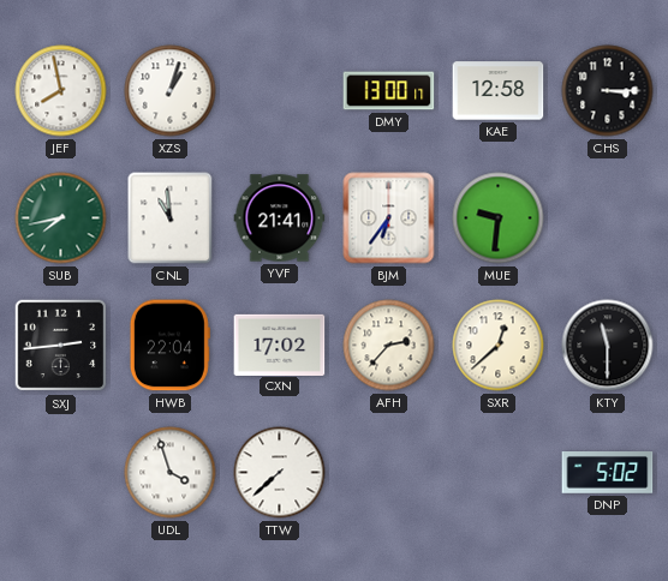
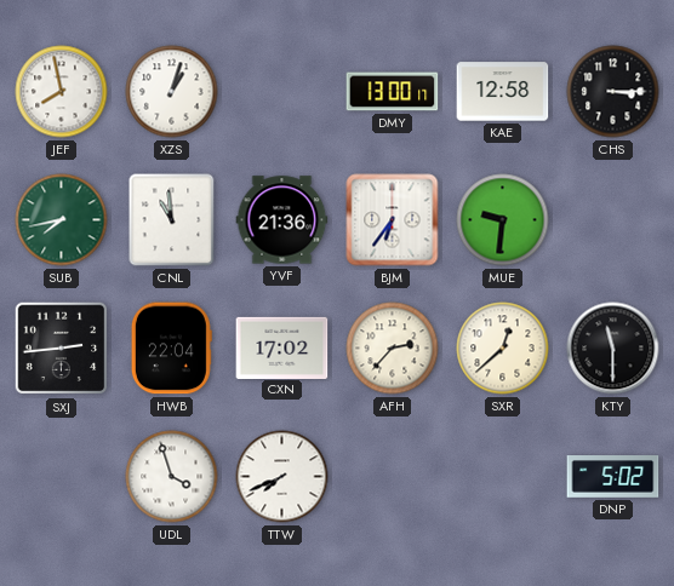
YVF: 21:41 -> 21:36
TTW: 7:38 -> 7:41
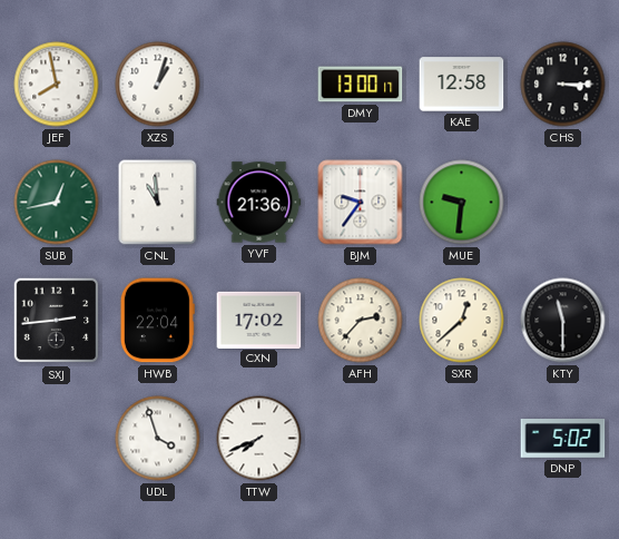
SUB: 7:43 -> 12:43
BJM: 6:36 -> 9:36
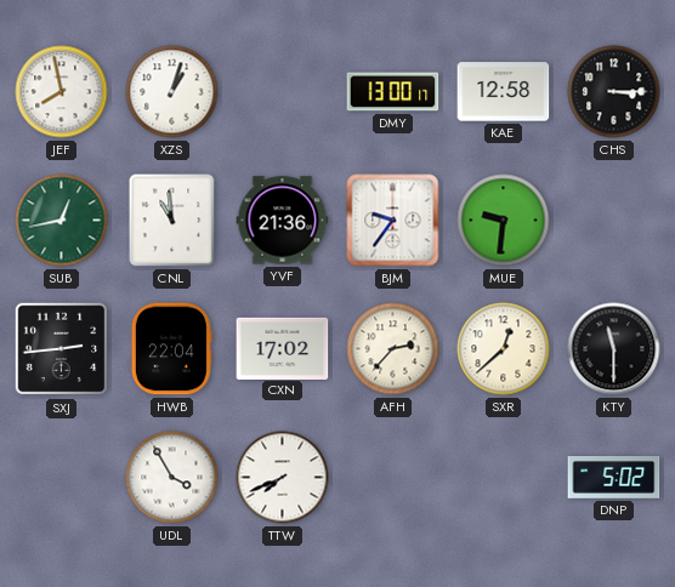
UDL: 3:57 -> 3:55
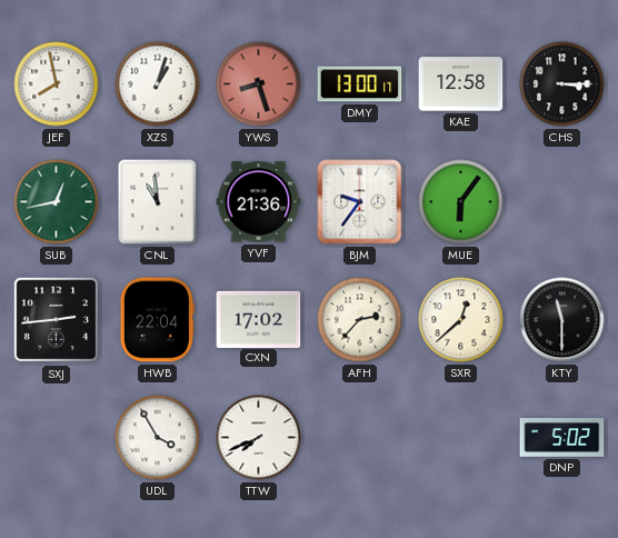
YWS: none -> 8:27
MUE: 9:31 -> 6:06
